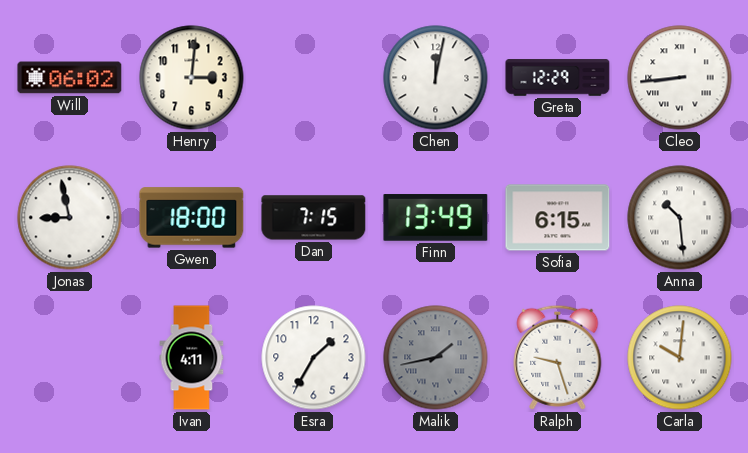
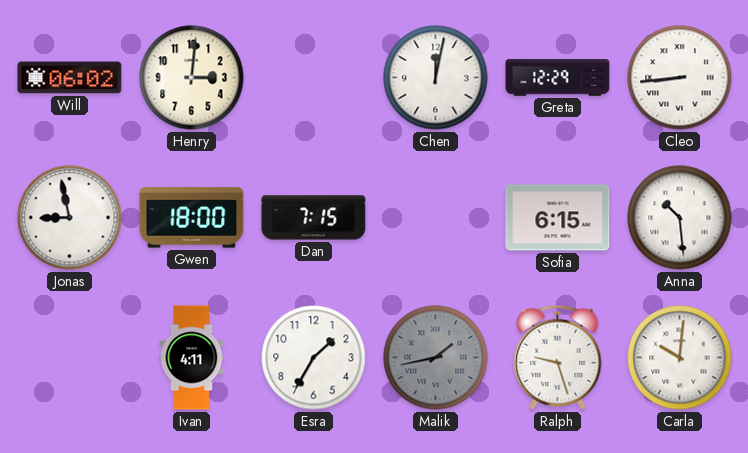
Finn: 13:49 -> none
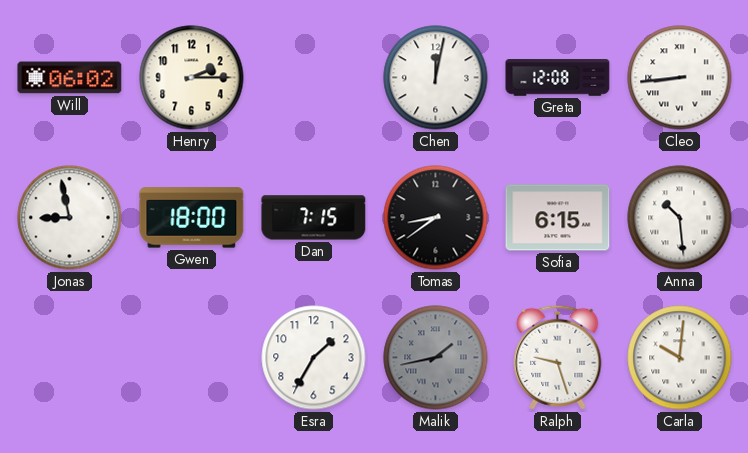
Henry: 3:01 -> 2:15
Greta: 12:29 -> 12:08
Tomas: none -> 8:39
Ivan: 4:11 -> none
